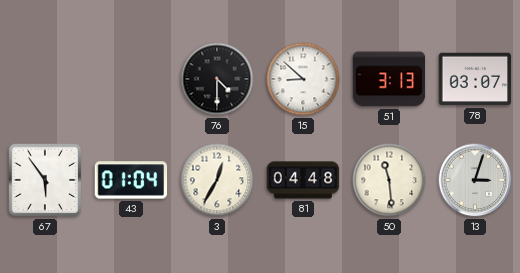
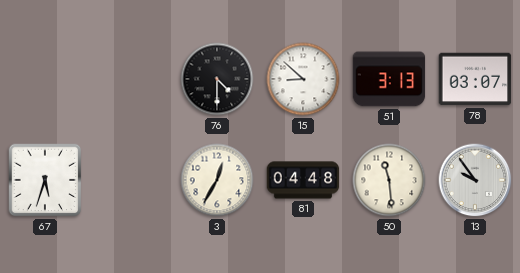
67: 5:54 -> 5:33
43: 01:04 -> none
13: 3:03 -> 9:54
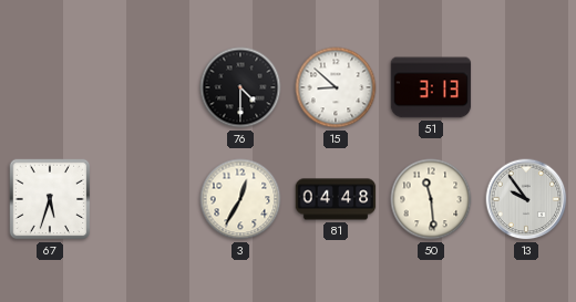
78: 03:07 -> none
